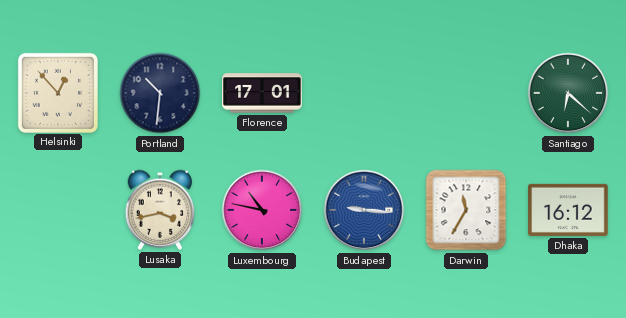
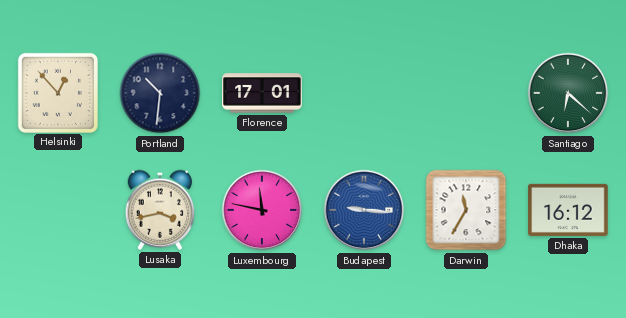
Luxembourg: 10:47 -> 11:47
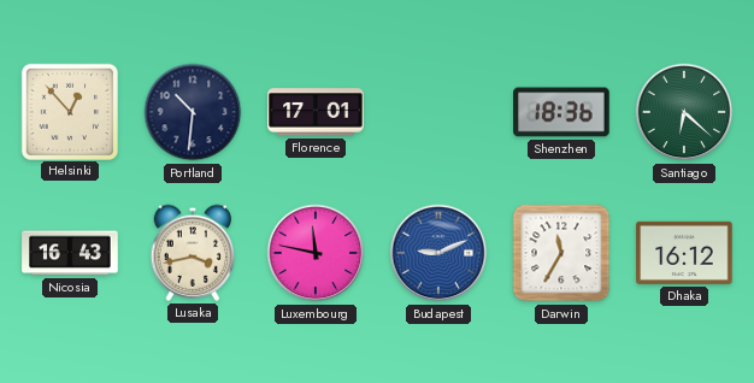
Shenzhen: none -> 18:36
Nicosia: none -> 16:43
Budapest: 9:16 -> 9:11
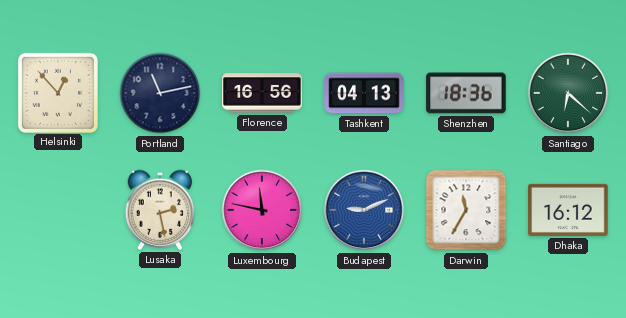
Portland: 10:31 -> 11:13
Florence: 17:01 -> 16:56
Tashkent: none -> 04:13
Nicosia: 16:43 -> none
Lusaka: 3:43 -> 2:28
